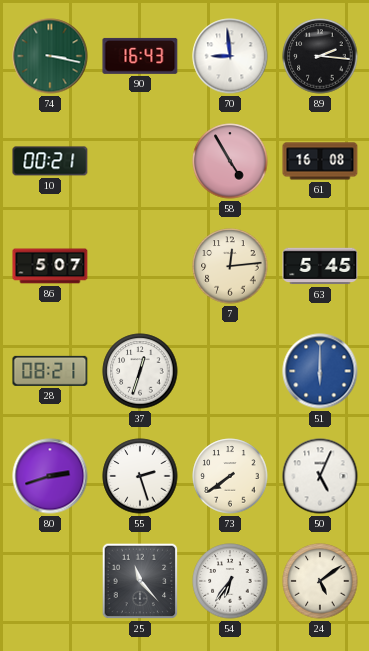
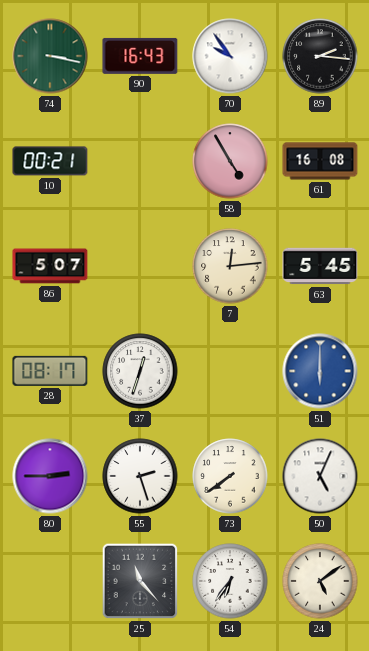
70: 8:59 -> 9:54
28: 08:21 -> 08:17
80: 2:42 -> 2:45
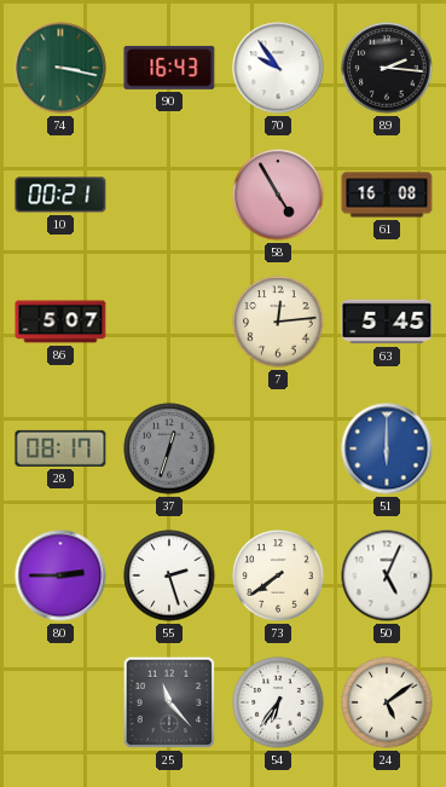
37 dial: white -> grey
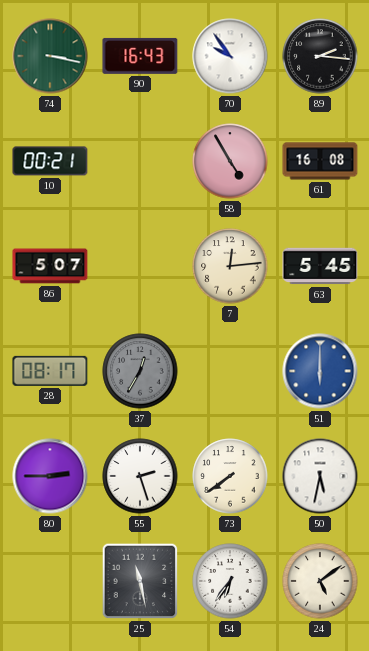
37: 12:33 -> 12:35
50: 5:04 -> 5:32
25: 11:23 -> 11:28
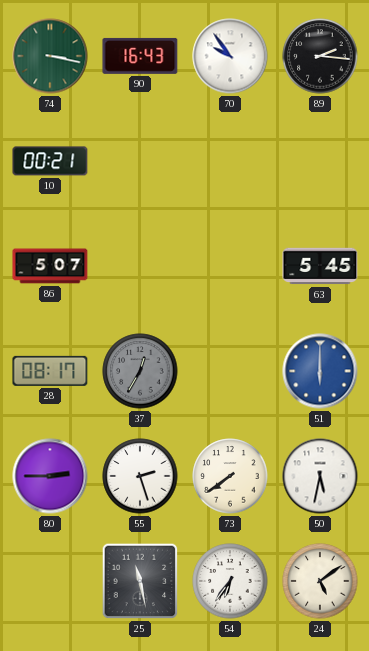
58: 4:55 -> none
61: 16:08 -> none
7: 12:14 -> none
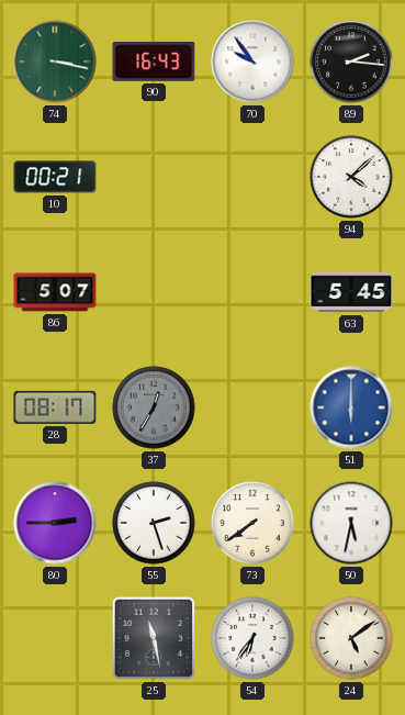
94: none -> 4:08
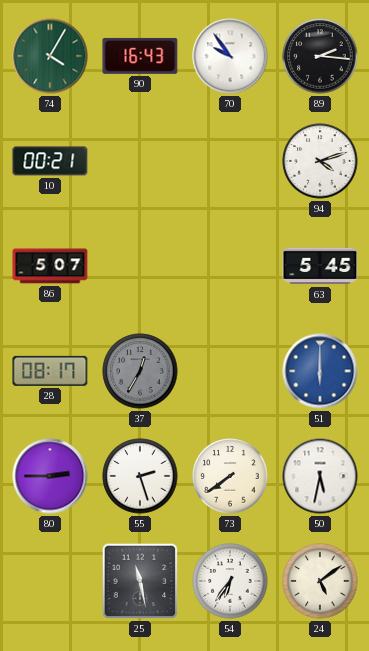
74: 3:17 -> 4:05
94: 4:08 -> 4:12
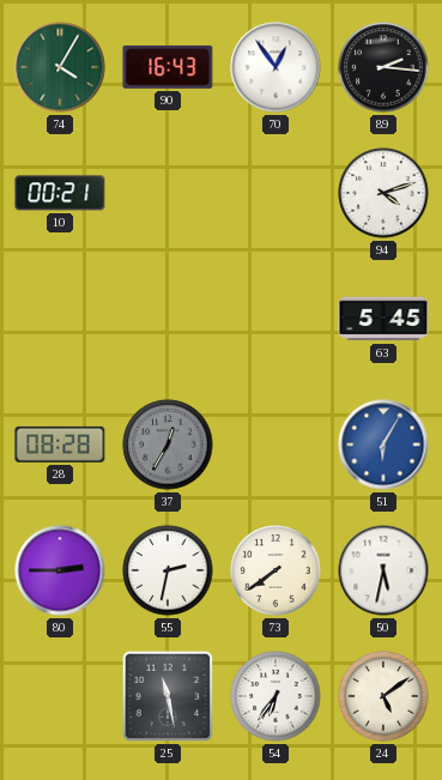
70: 9:54 -> 12:54
86: 5:07 -> none
28: 08:17 -> 08:28
51: 6:00 -> 6:05
55: 2:27 -> 2:32
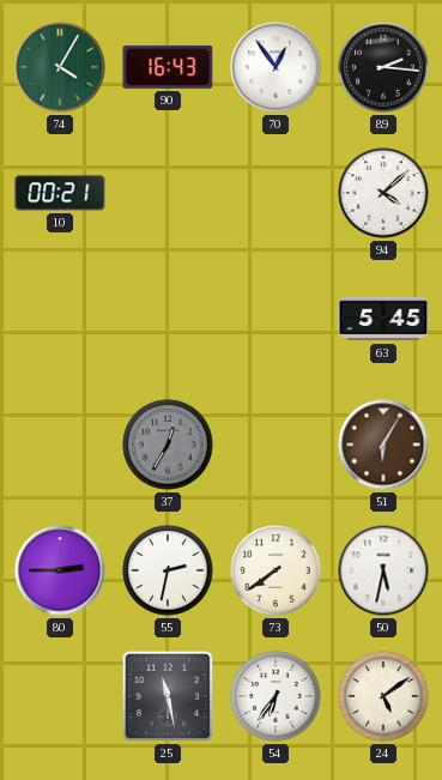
94: 4:12 -> 4:08
28: 08:28 -> none
51 dial: blue -> brown
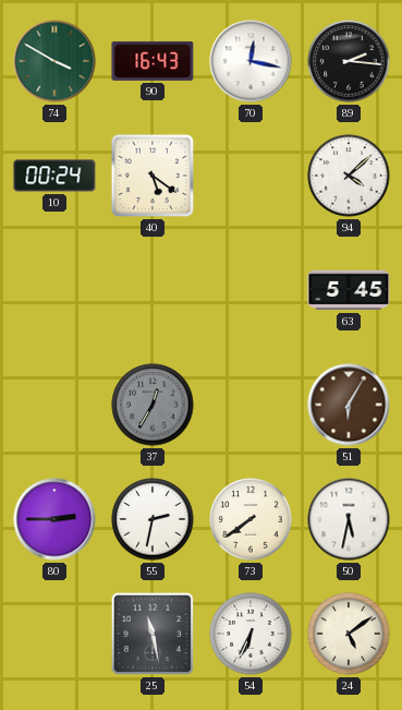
74: 4:05 -> 3:50
70: 12:54 -> 12:17
10: 00:21 -> 00:24
40: none -> 5:21
54: 6:36 -> 6:34
